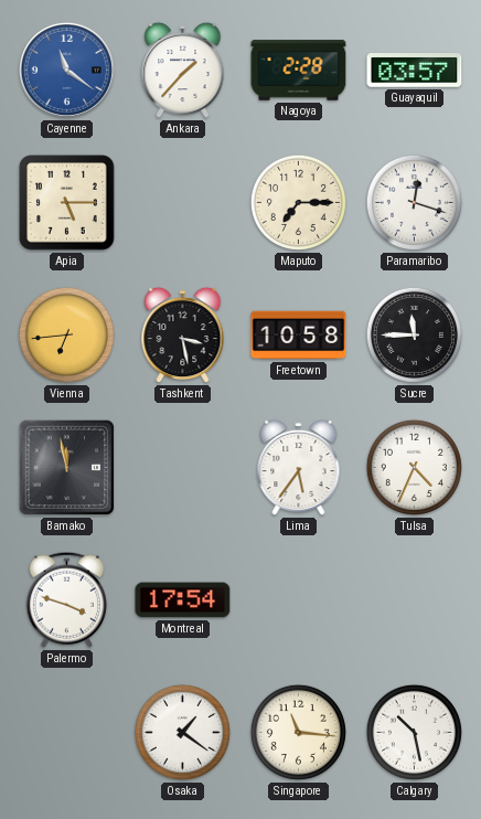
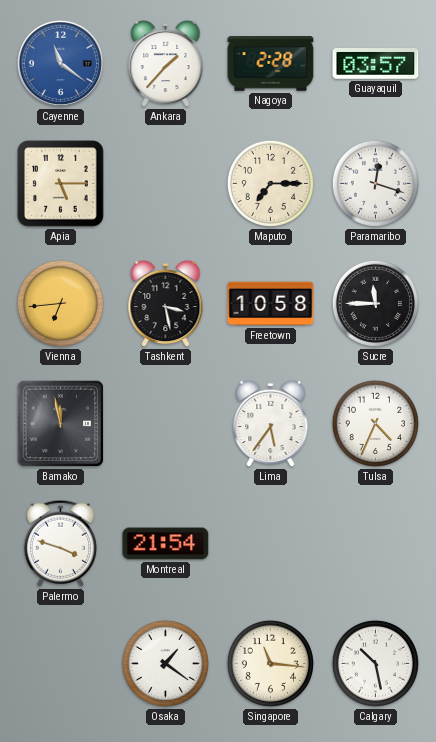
Montreal: 17:54 -> 21:54
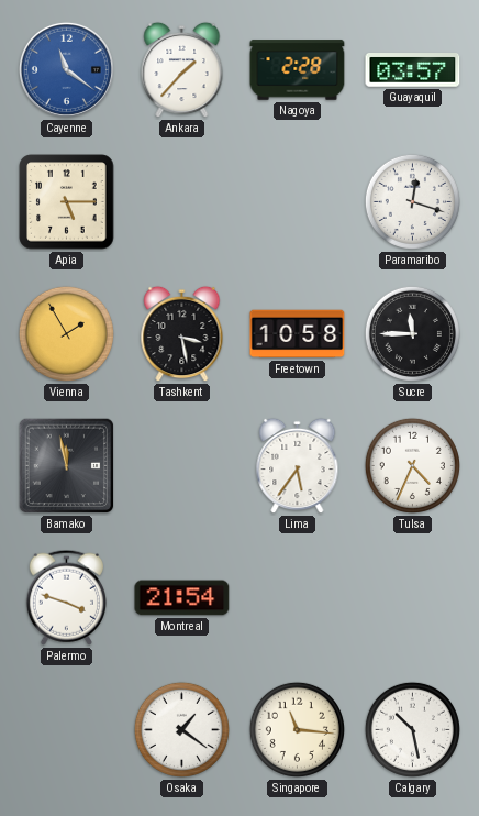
Maputo: 7:15 -> none
Vienna: 6:44 -> 1:55
